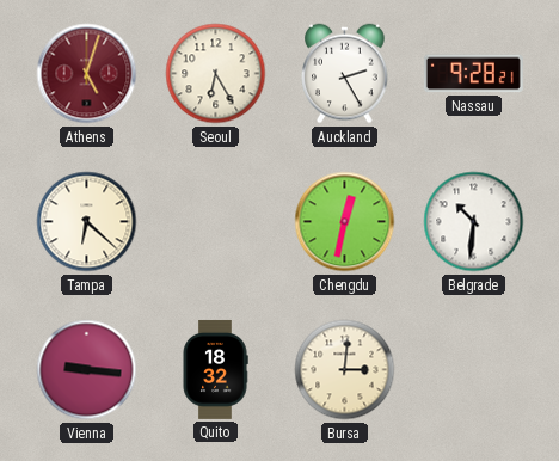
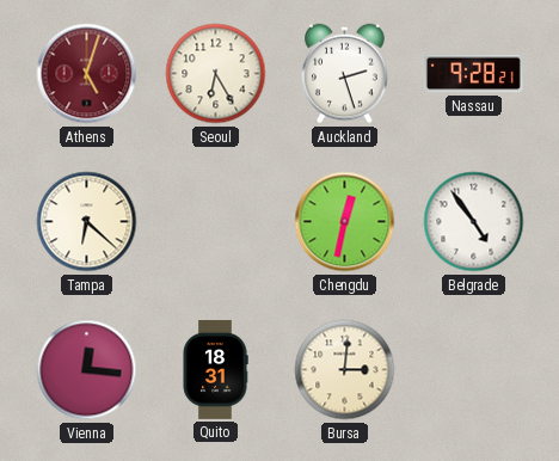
Auckland: 2:25 -> 2:27
Belgrade: 10:31 -> 4:54
Vienna: 9:16 -> 12:16
Quito: 18:32 -> 18:31
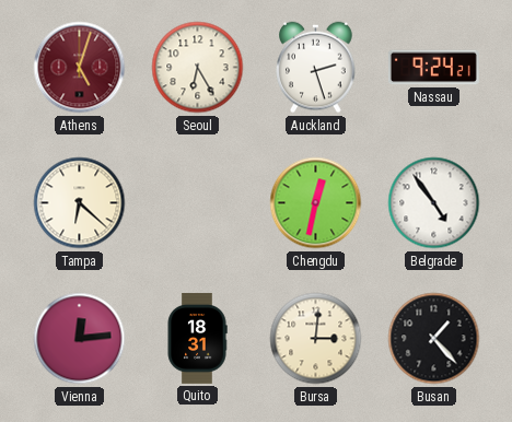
Nassau: 9:28 -> 9:24
Vienna: 12:16 -> 12:14
Busan: none -> 1:23
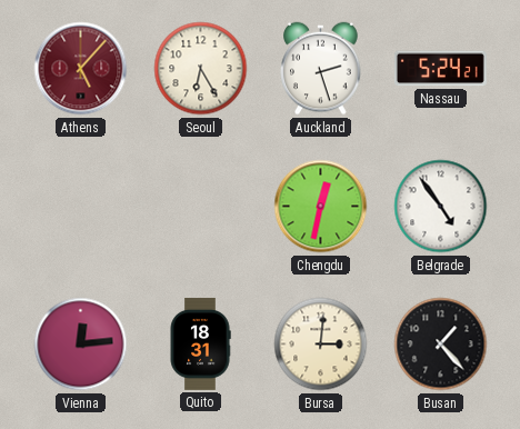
Athens: 5:03 -> 5:07
Nassau: 9:24 -> 5:24
Tampa: 6:22 -> none
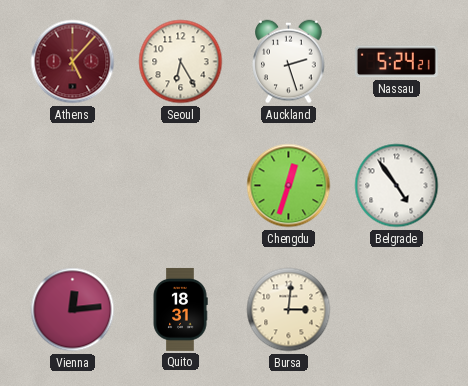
Chengdu: 12:32 -> 12:33
Busan: 1:23 -> none
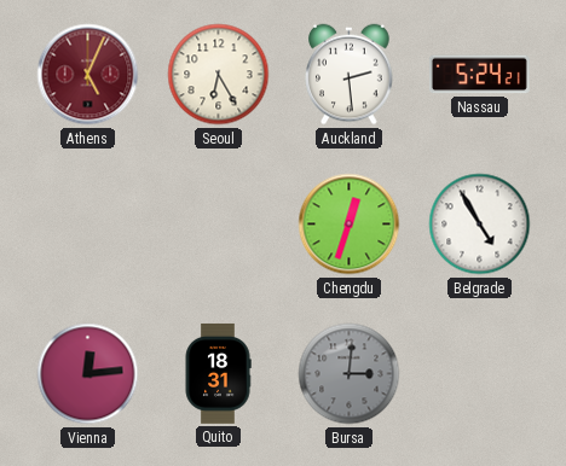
Athens: 5:07 -> 5:04
Auckland: 2:27 -> 2:29
Belgrade: 4:54 -> 4:55
Bursa dial: cream -> grey
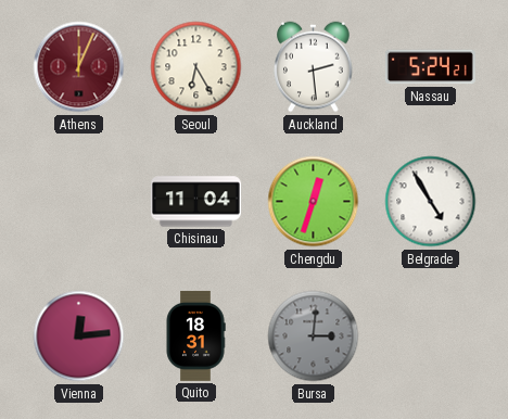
Athens: 5:04 -> 12:04
Chisinau: none -> 11:04
